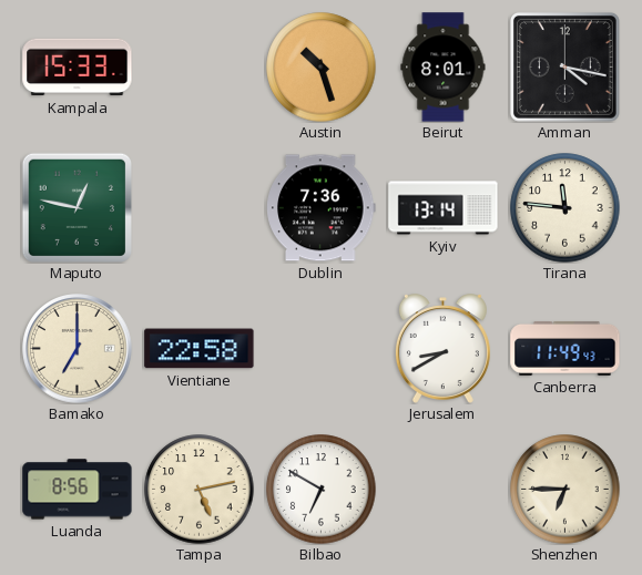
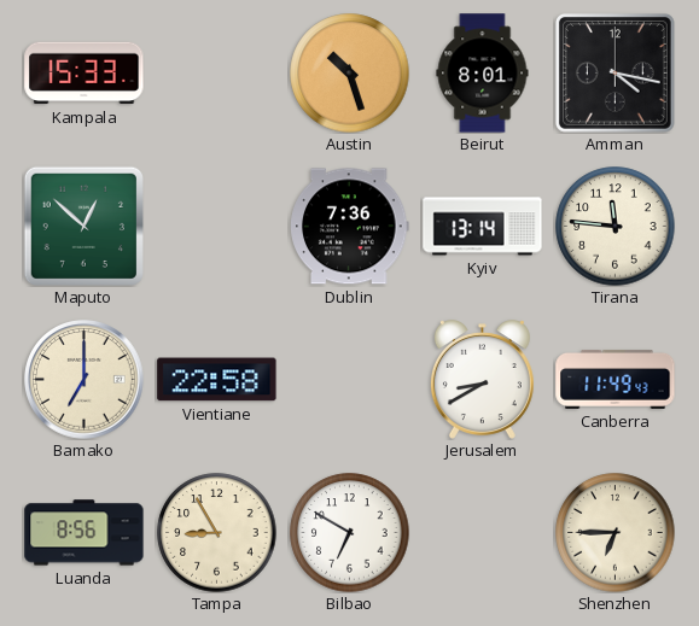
Maputo: 12:47 -> 12:52
Tampa: 5:13 -> 8:55
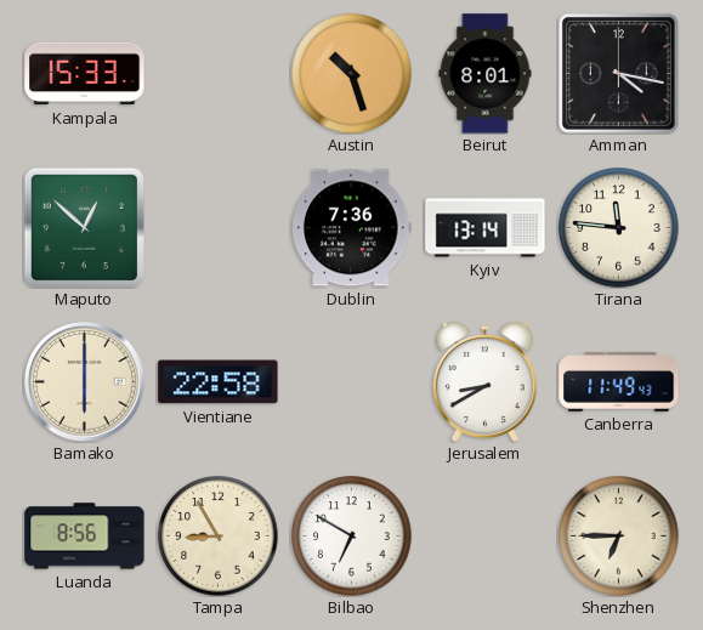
Bamako: 7:00 -> 6:00
